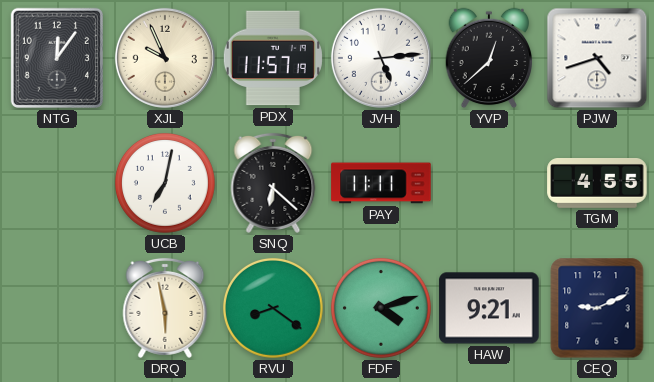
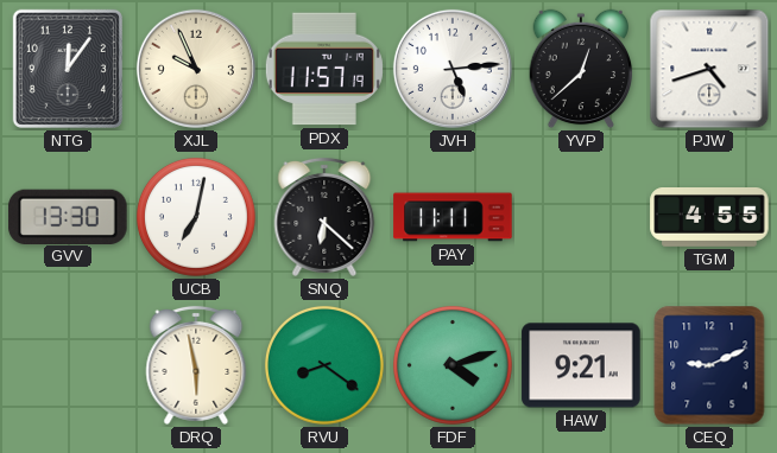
GVV: none -> 13:30
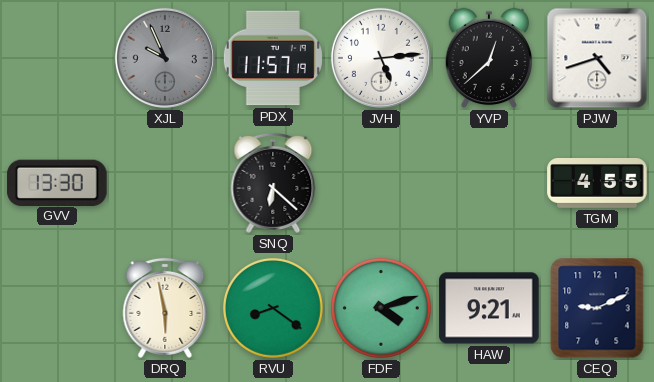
NTG: 12:06 -> none
XJL dial: cream -> grey
UCB: 7:02 -> none
PAY: 11:11 -> none
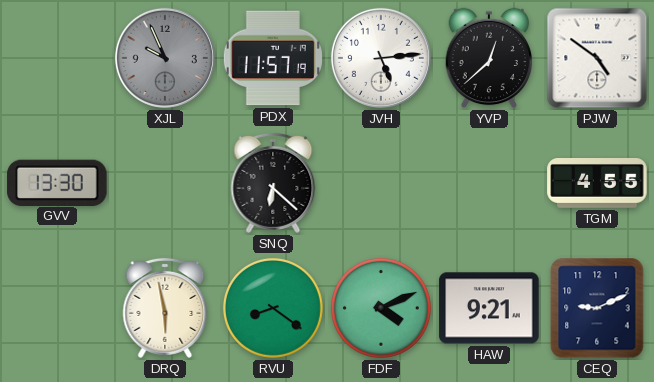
PJW: 4:42 -> 4:51
FDF: 4:12 -> 4:11
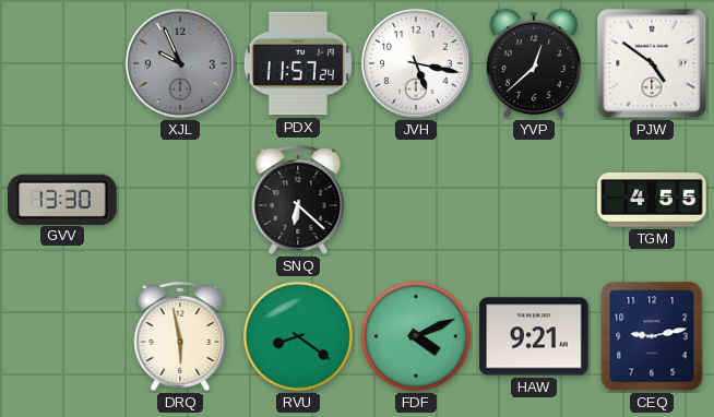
PDX: 11:57:19 -> 11:57:24
JVH: 5:14 -> 5:17
CEQ: 9:11 -> 9:13
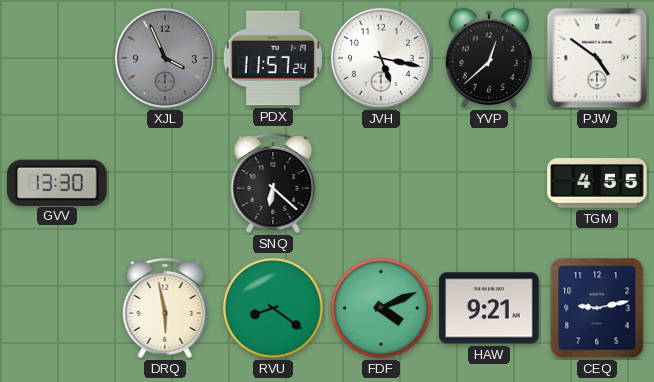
XJL: 9:56 -> 3:56
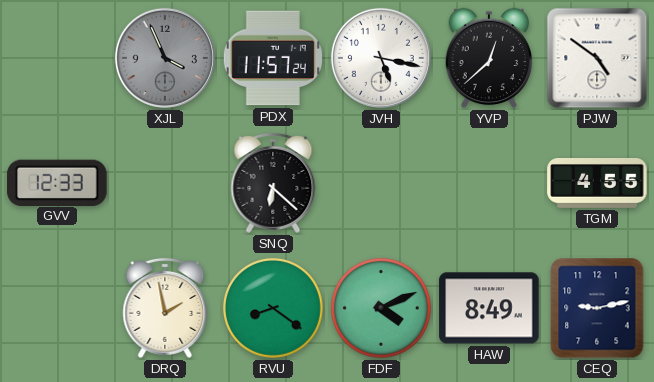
GVV: 13:30 -> 12:33
DRQ: 5:58 -> 1:58
HAW: 9:21 -> 8:49
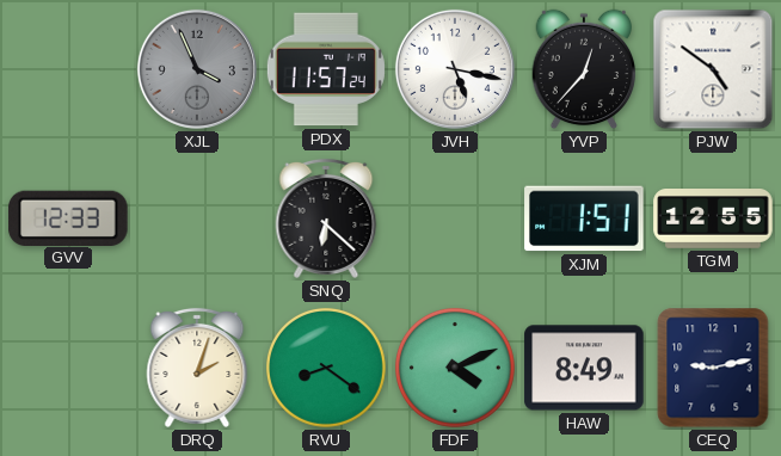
YVP: 12:38 -> 12:37
XJM: none -> 1:51
TGM: 4:55 -> 12:55
DRQ: 1:58 -> 2:03
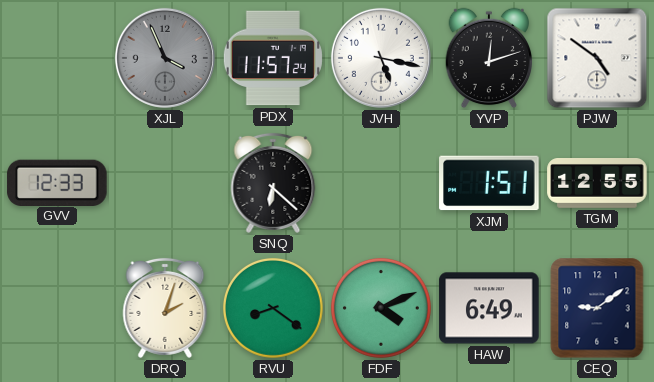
YVP: 12:37 -> 12:12
HAW: 8:49 -> 6:49
CEQ: 9:13 -> 9:09
